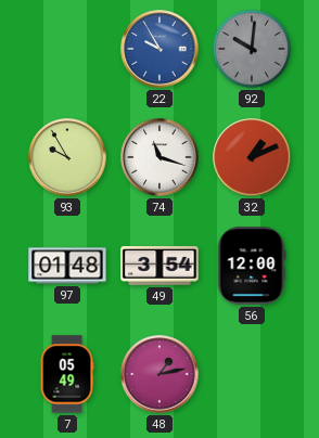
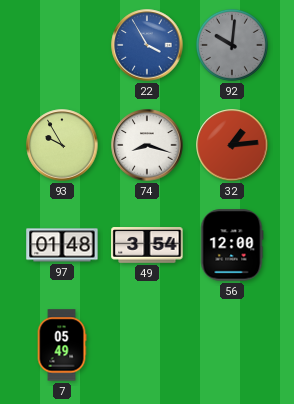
22: 9:55 -> 3:55
74: 11:18 -> 8:18
32: 1:11 -> 1:14
48: 1:13 -> none
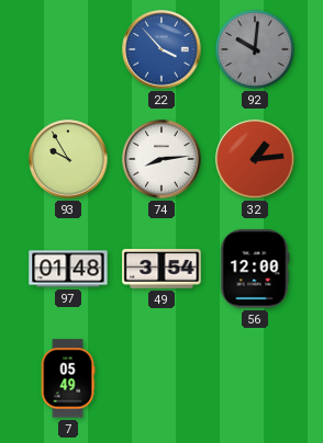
22: 3:55 -> 3:53
74: 8:18 -> 8:14
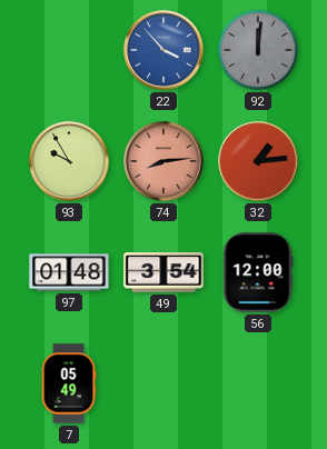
92: 10:01 -> 12:01
74 dial: white -> salmon
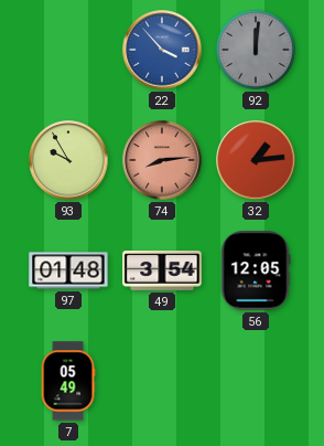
56: 12:00 -> 12:05
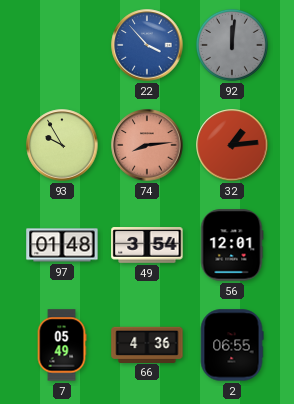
56: 12:05 -> 12:01
66: none -> 4:36
2: none -> 06:55
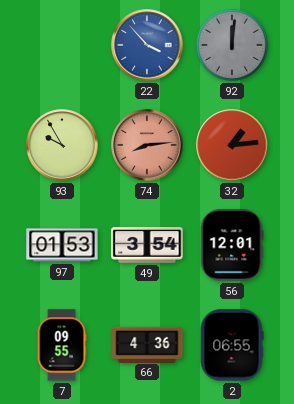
97: 01:48 -> 01:53
7: 05:49 -> 09:55
